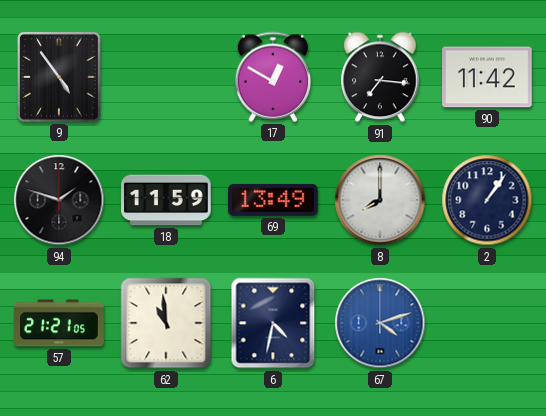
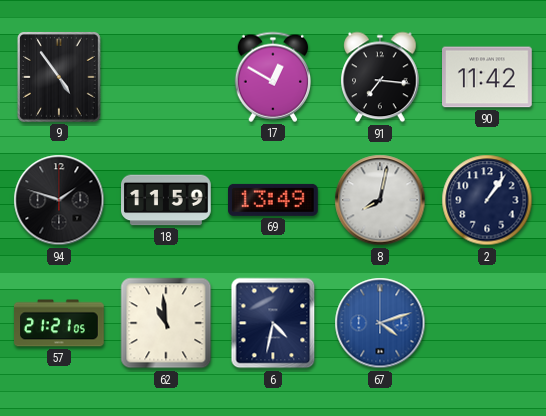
8: 8:00 -> 8:02
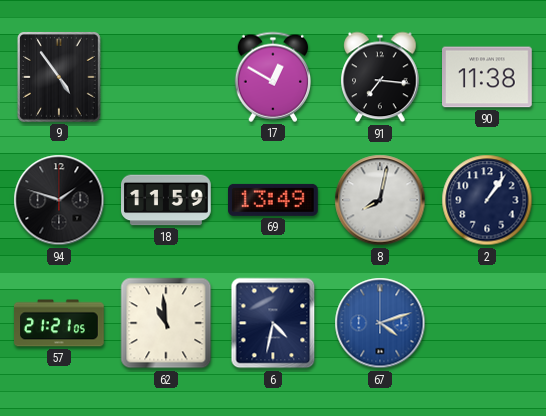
90: 11:42 -> 11:38
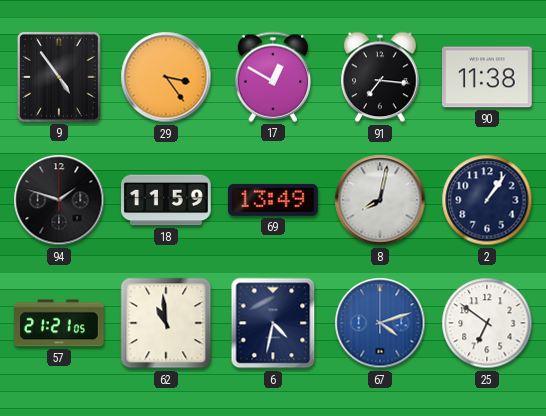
29: none -> 3:24
25: none -> 6:51
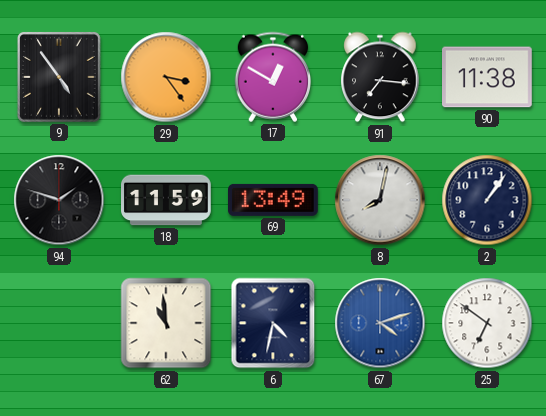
57: 21:21 -> none
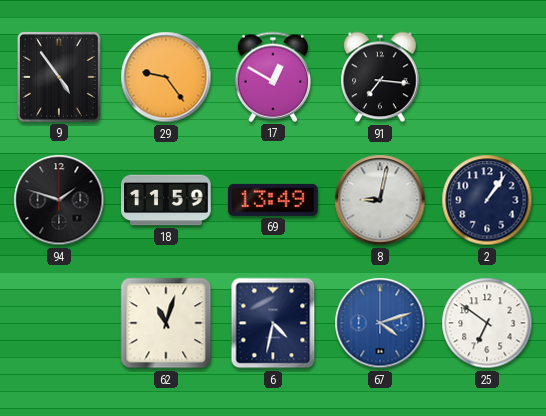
29: 3:24 -> 9:24
90: 11:38 -> none
8: 8:02 -> 9:02
62: 10:59 -> 11:03
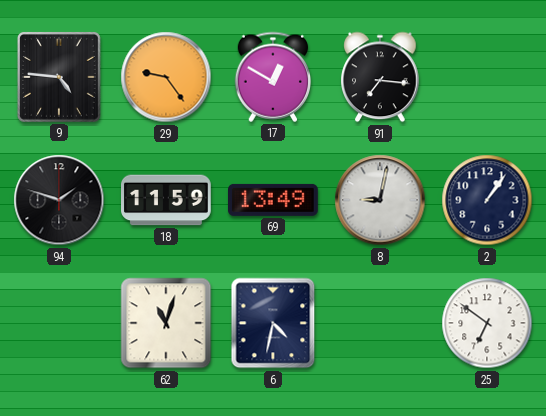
9: 4:54 -> 4:46
67: 4:12 -> none
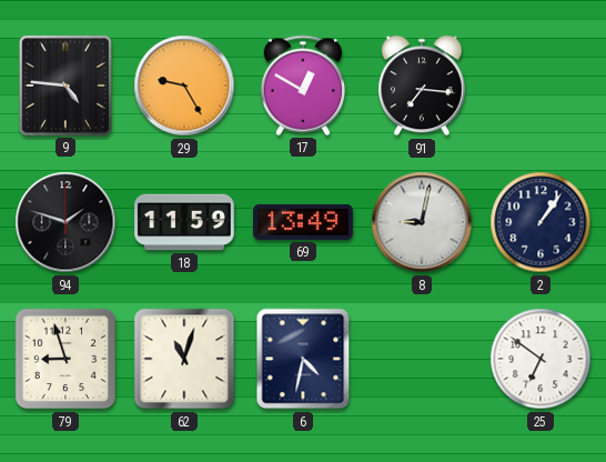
29: 9:24 -> 9:25
79: none -> 8:57
